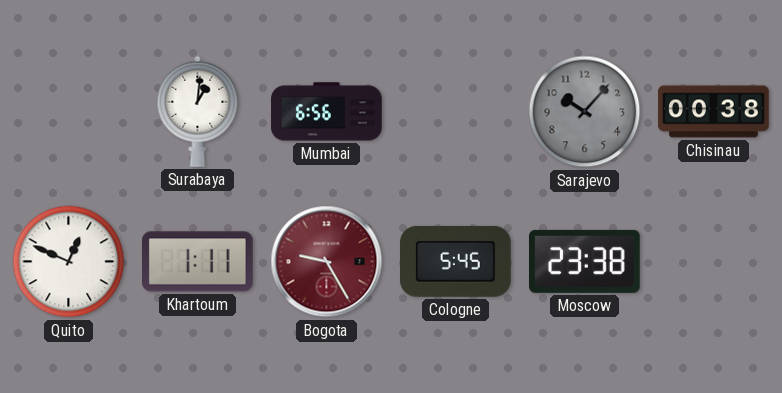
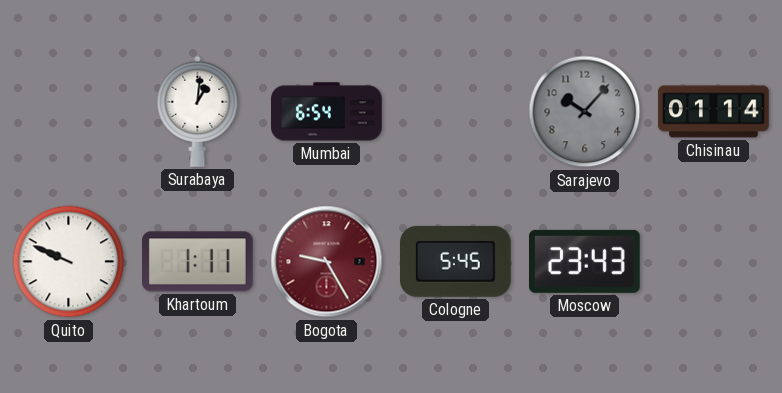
Mumbai: 6:56 -> 6:54
Chisinau: 00:38 -> 01:14
Quito: 12:49 -> 9:49
Moscow: 23:38 -> 23:43
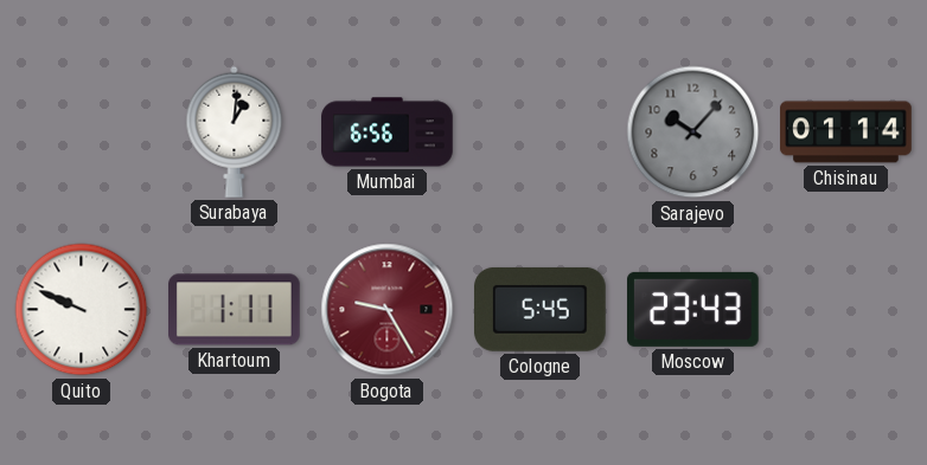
Mumbai: 6:54 -> 6:56
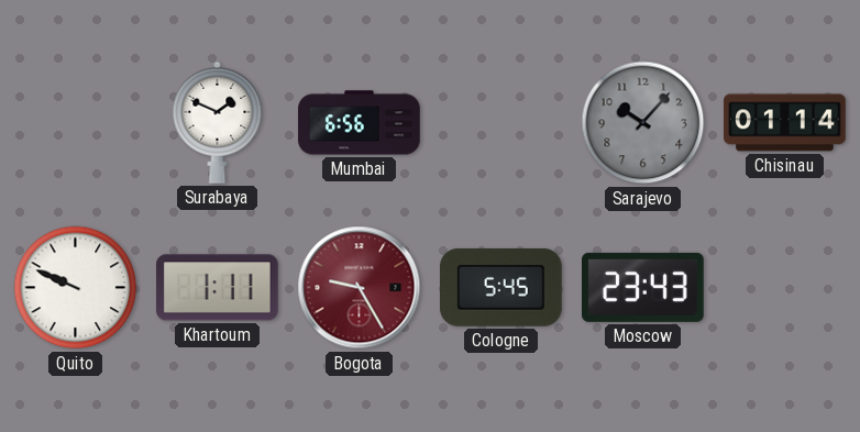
Surabaya: 1:01 -> 1:49
